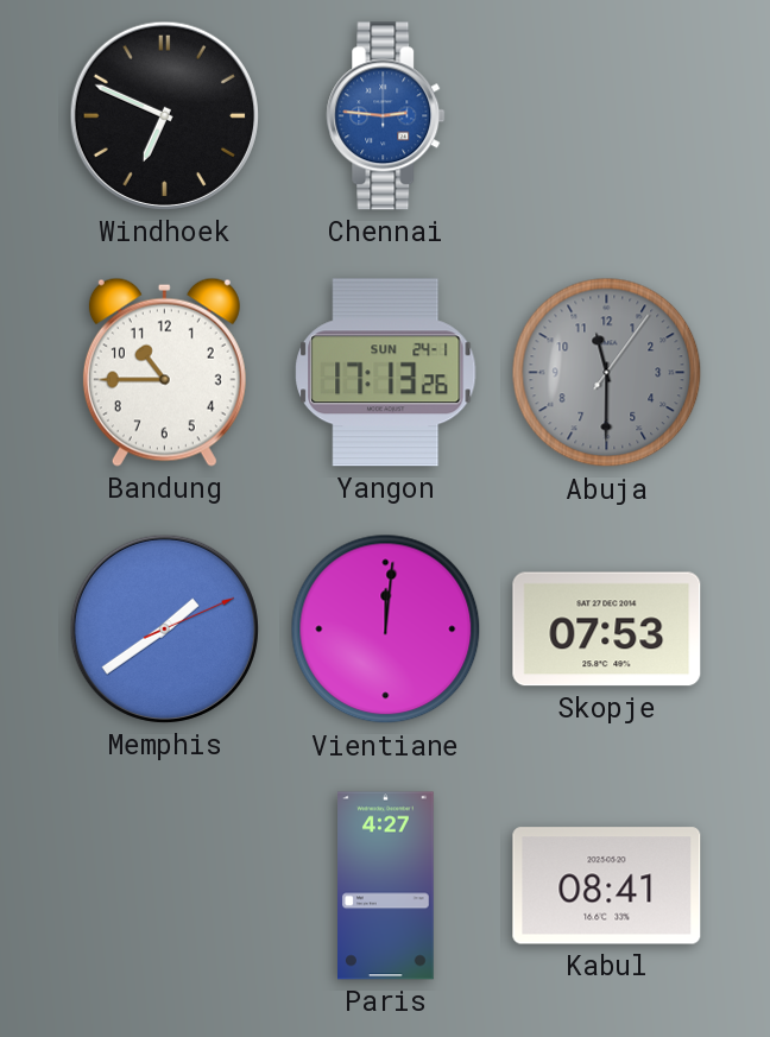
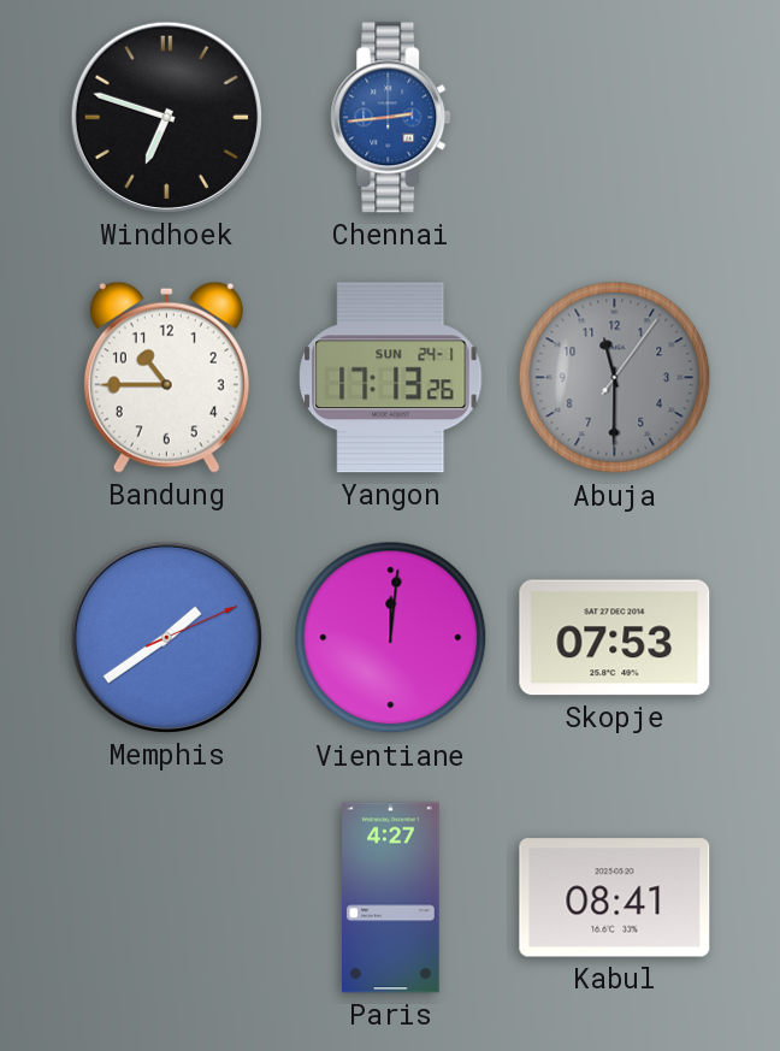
Windhoek: 6:49 -> 6:48
Chennai: 2:46 -> 2:44
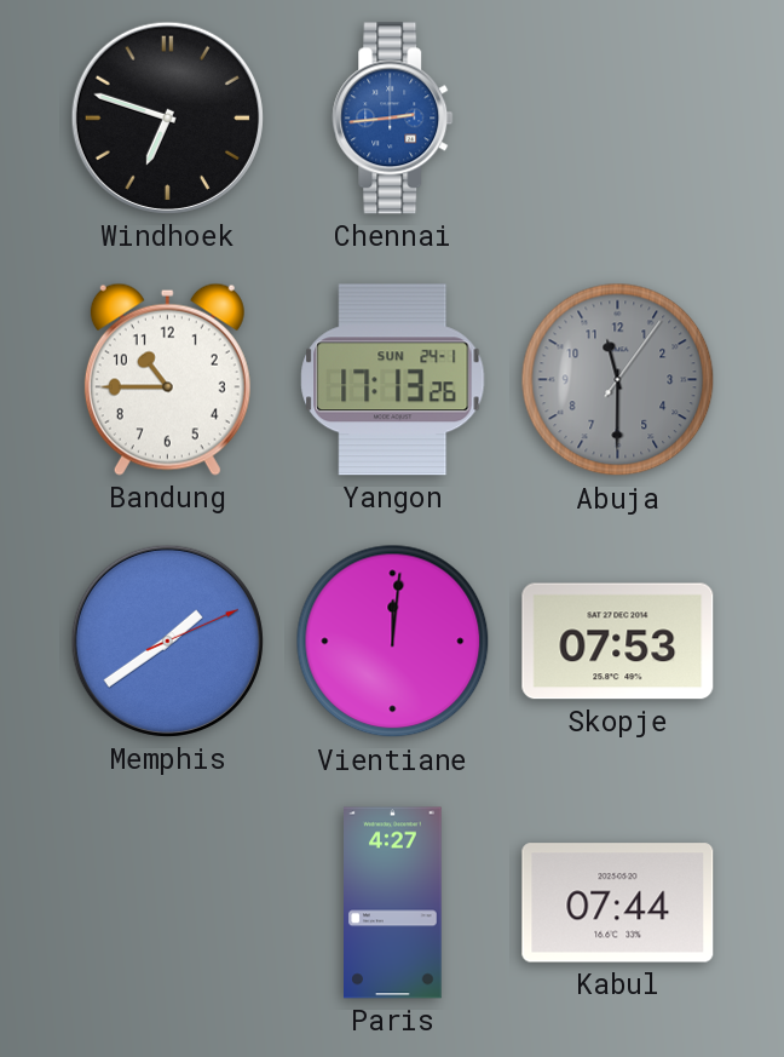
Kabul: 08:41 -> 07:44
